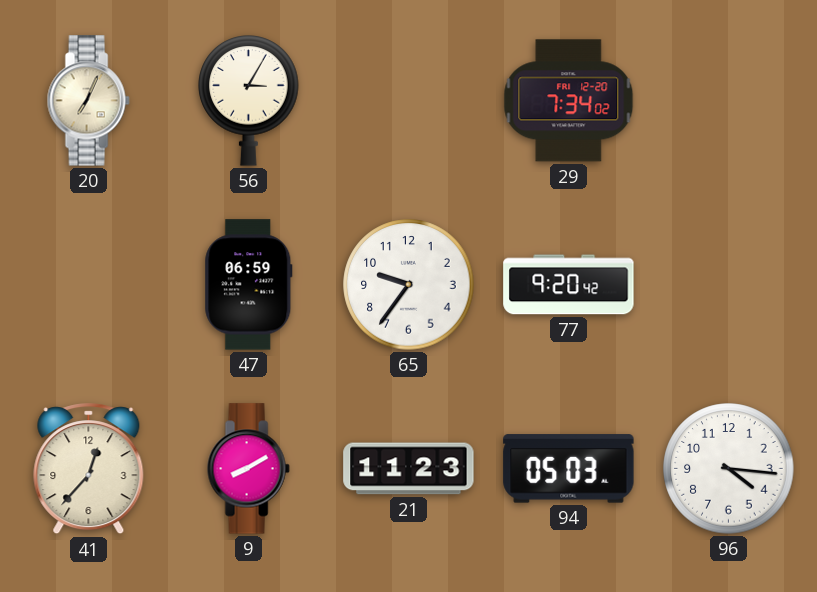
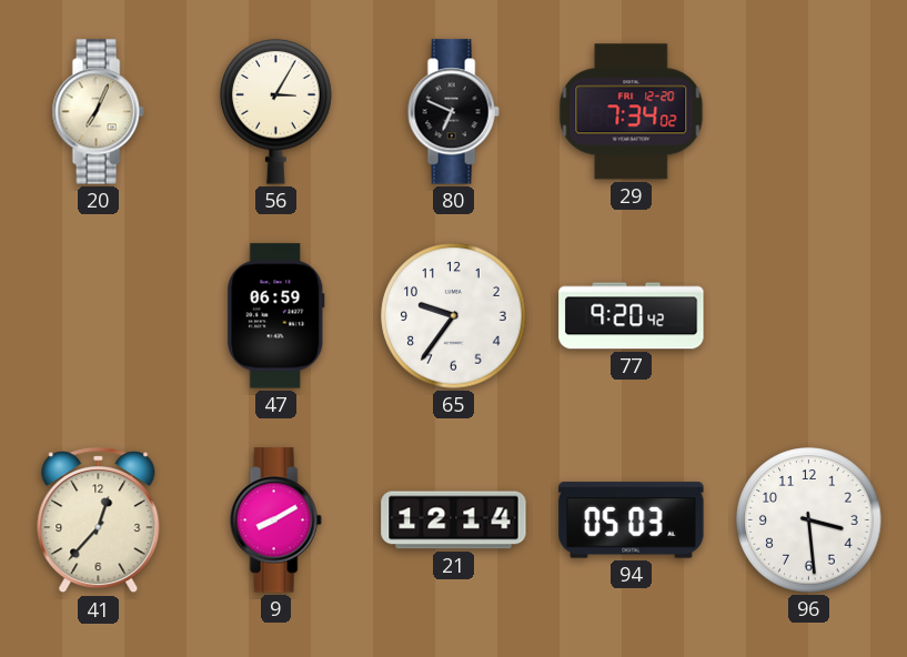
80: none -> 6:49
21: 11:23 -> 12:14
96: 4:16 -> 3:29
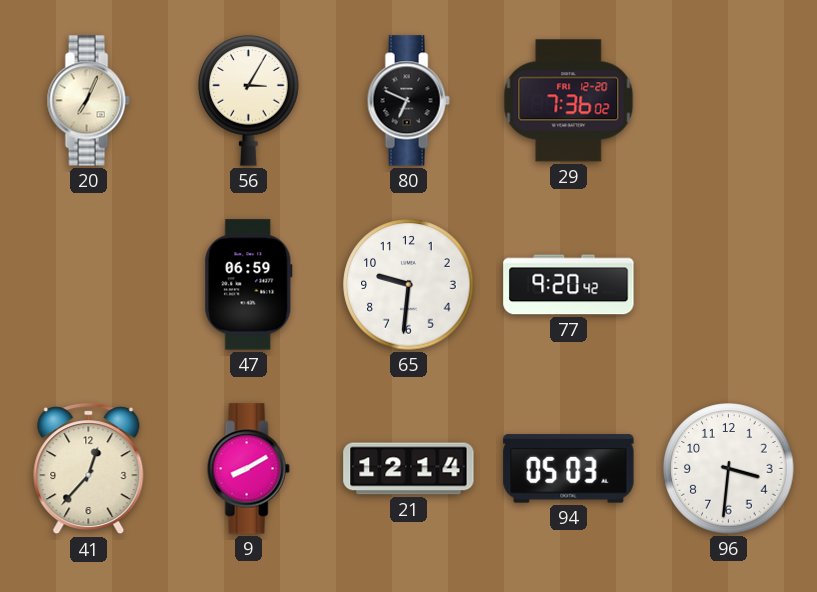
29: 7:34 -> 7:36
65: 9:36 -> 9:31
96: 3:29 -> 3:31
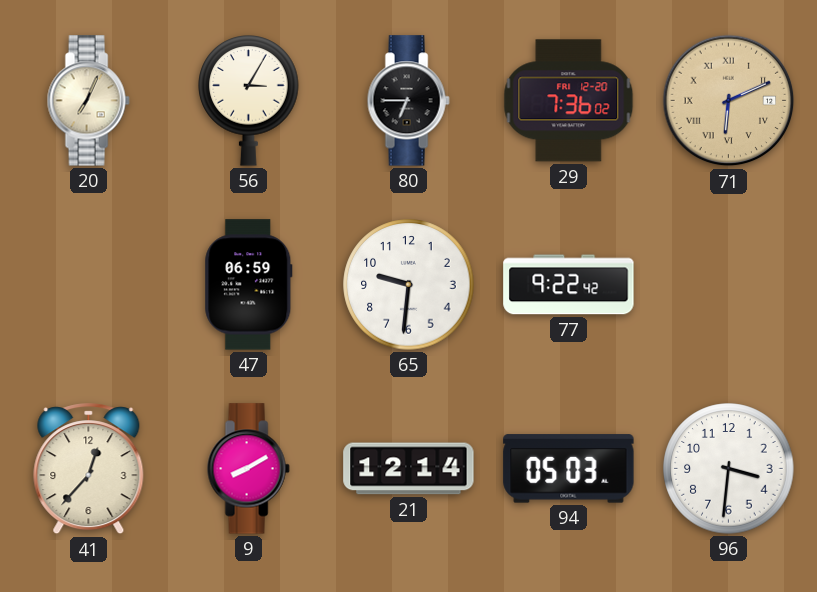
80: 6:49 -> 6:45
71: none -> 6:11
77: 9:20 -> 9:22
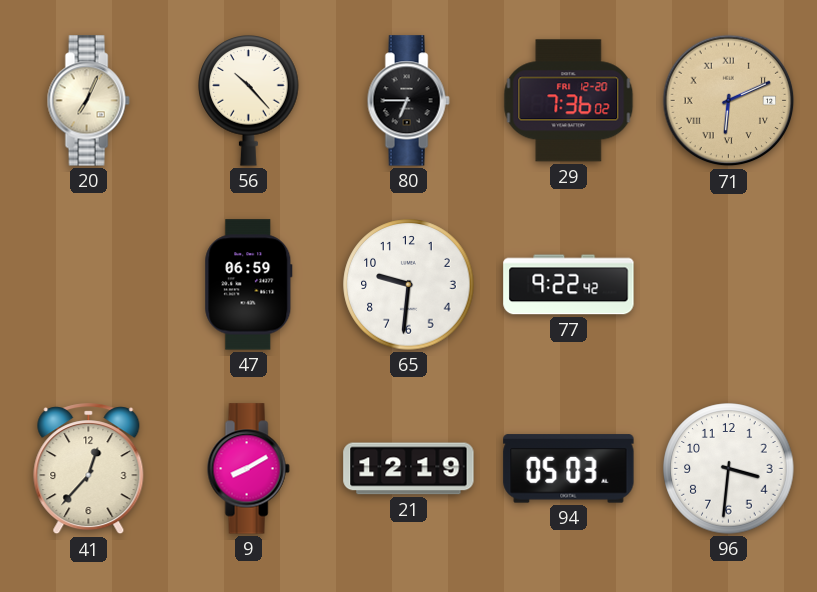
56: 3:05 -> 10:23
21: 12:14 -> 12:19
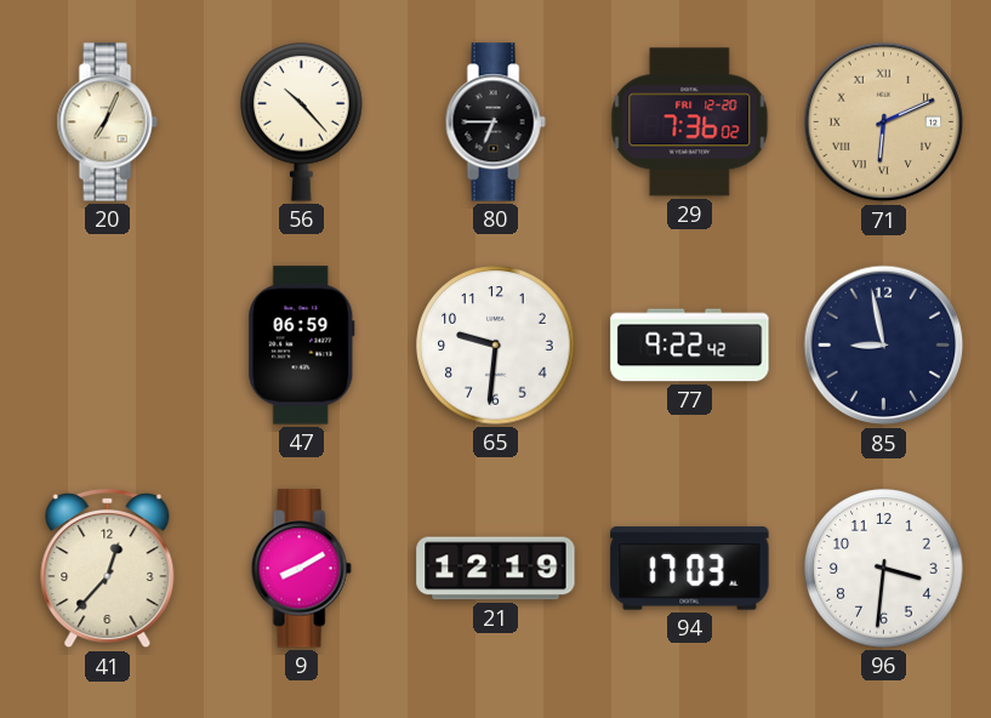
85: none -> 8:58
94: 05:03 -> 17:03
